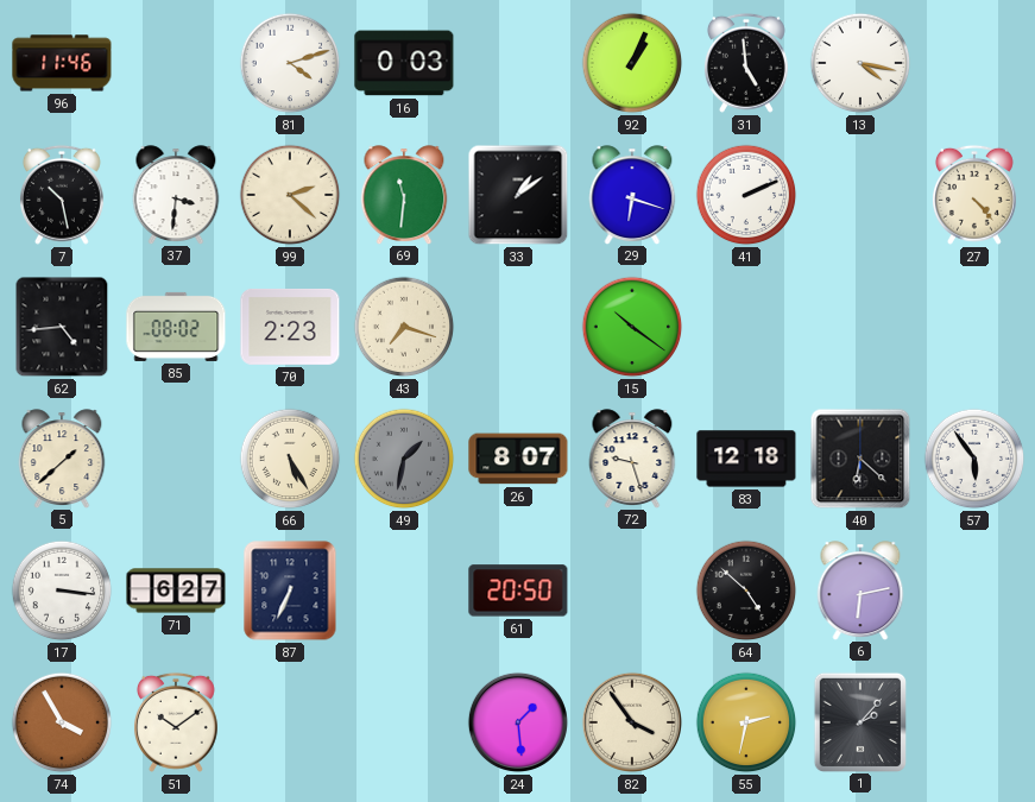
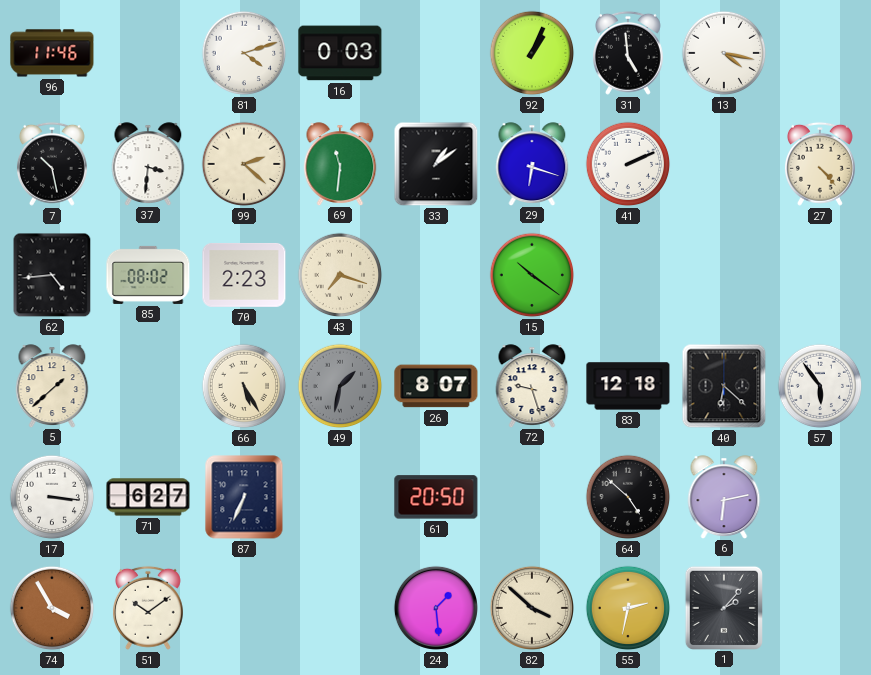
82: 3:54 -> 3:52
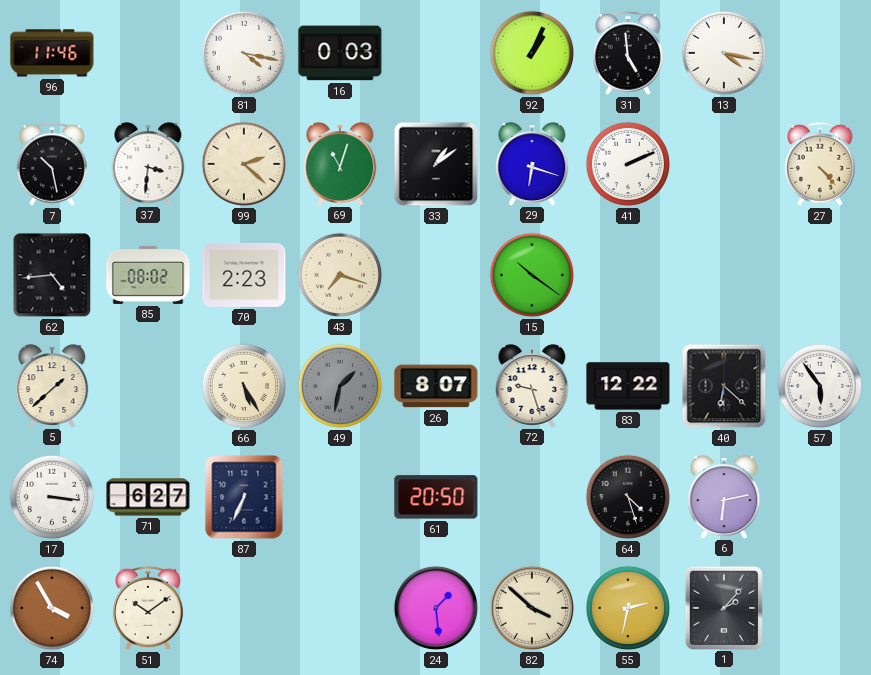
81: 4:12 -> 4:17
69: 11:31 -> 11:03
83: 12:18 -> 12:22
64: 4:52 -> 4:27
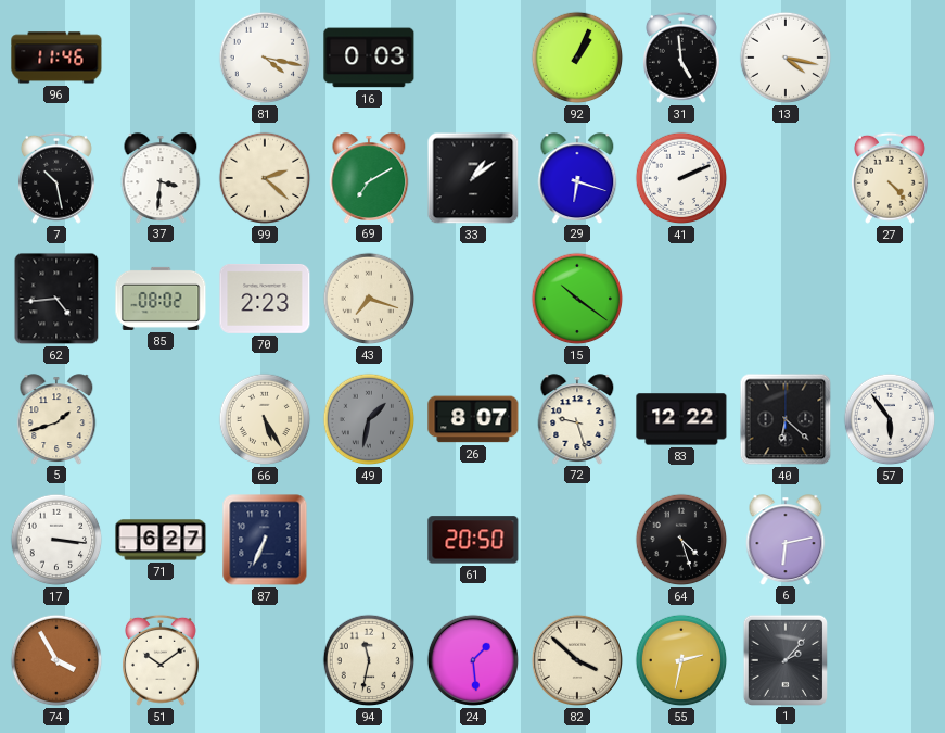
69: 11:03 -> 7:10
5: 1:38 -> 1:42
94: none -> 11:32
